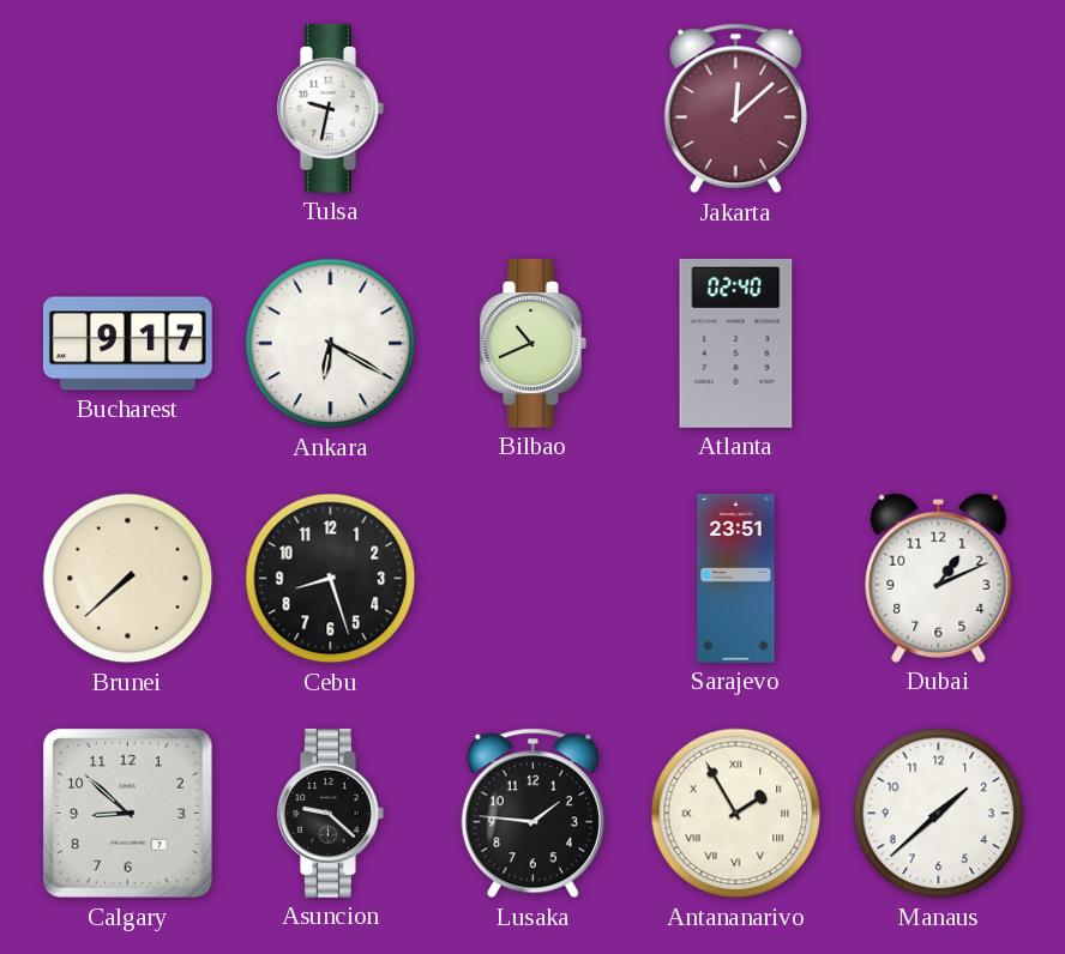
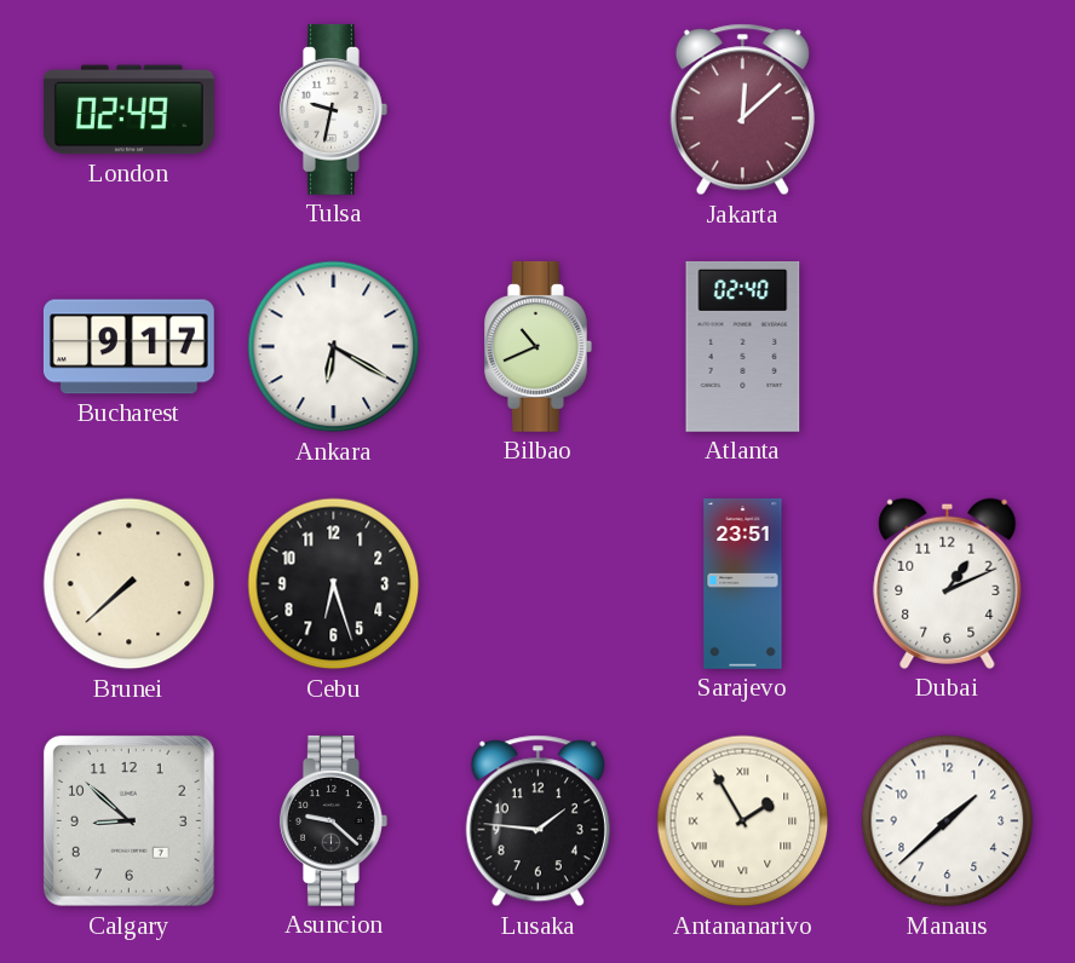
London: none -> 02:49
Cebu: 8:27 -> 6:27
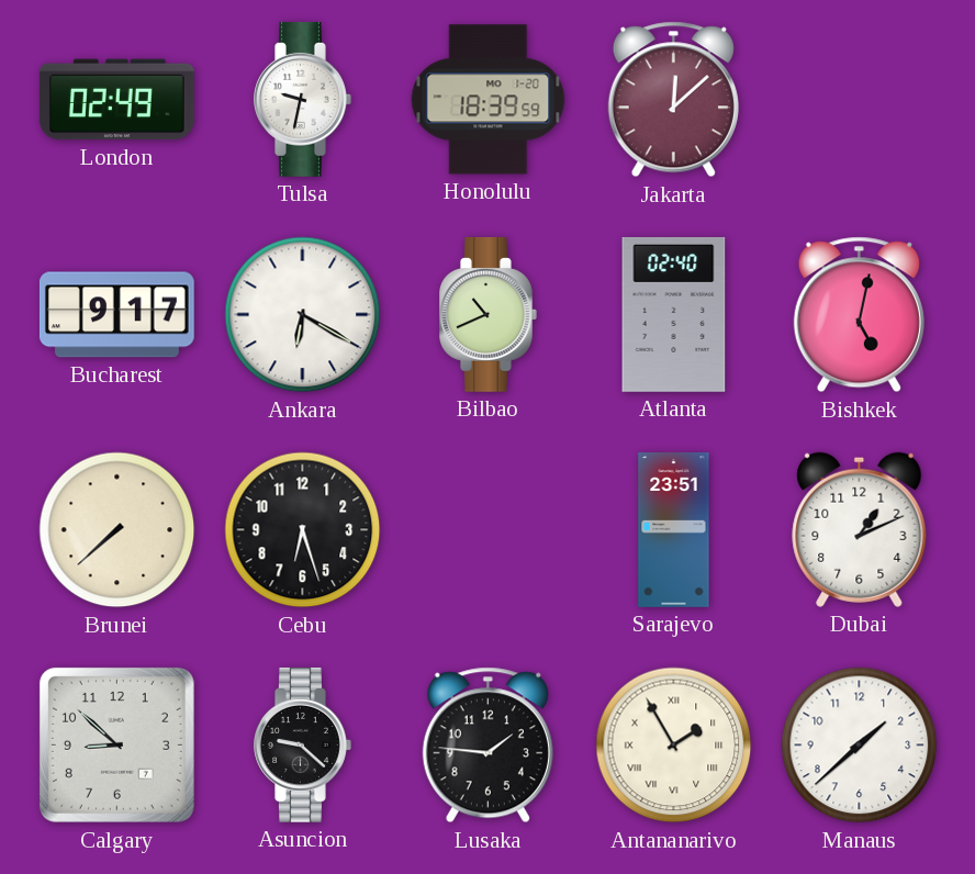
Honolulu: none -> 18:39
Bishkek: none -> 5:02
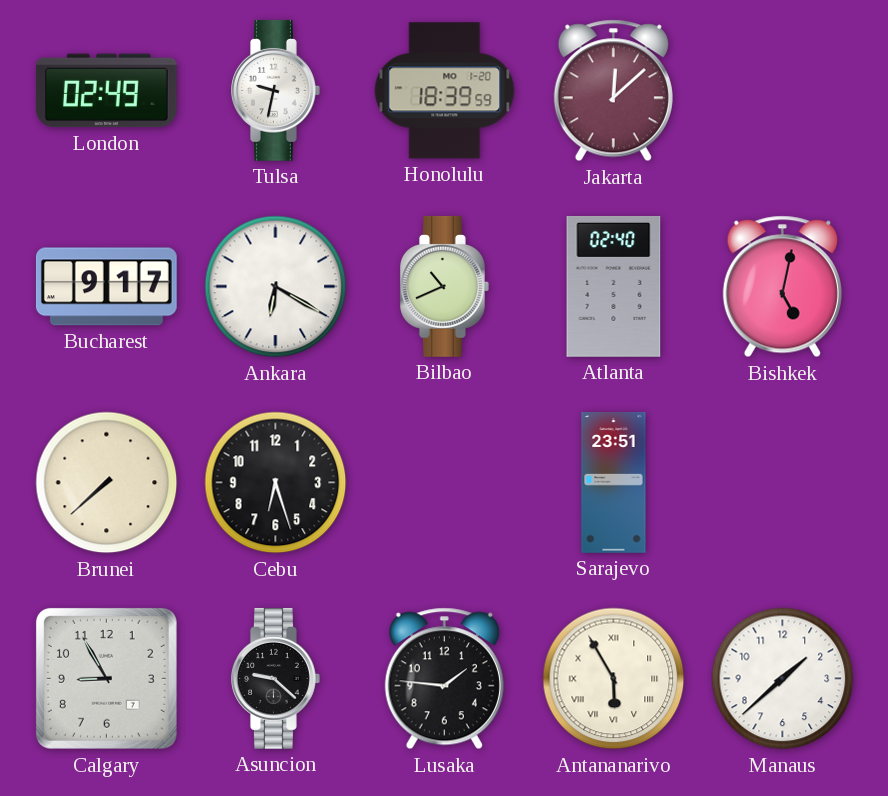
Dubai: 1:11 -> none
Calgary: 8:52 -> 8:55
Antananarivo: 1:55 -> 5:55
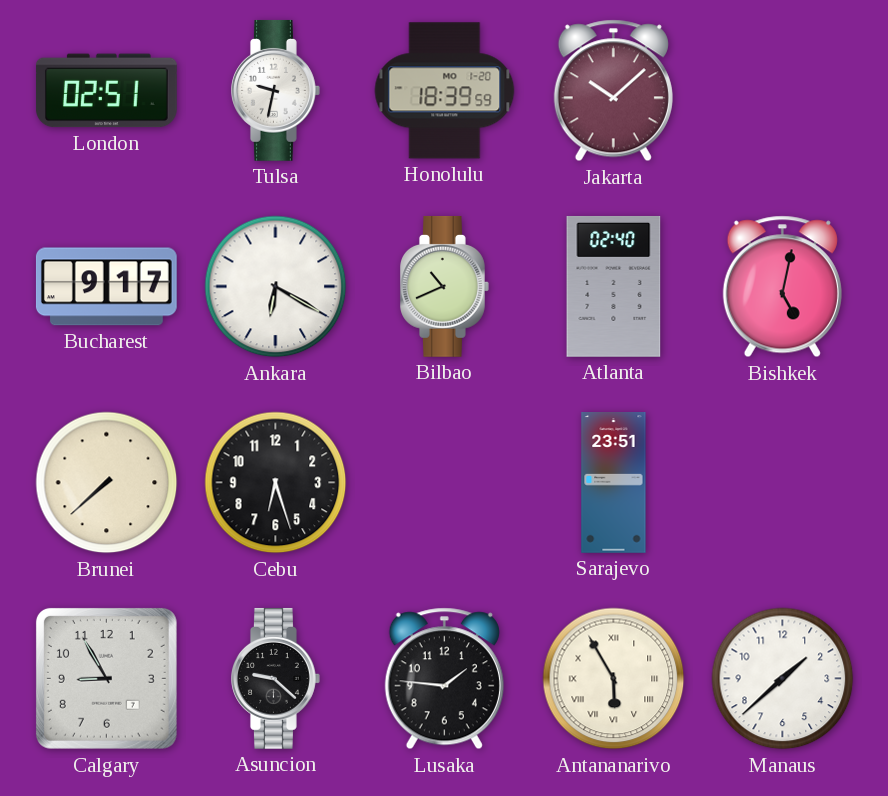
London: 02:49 -> 02:51
Jakarta: 12:08 -> 10:08
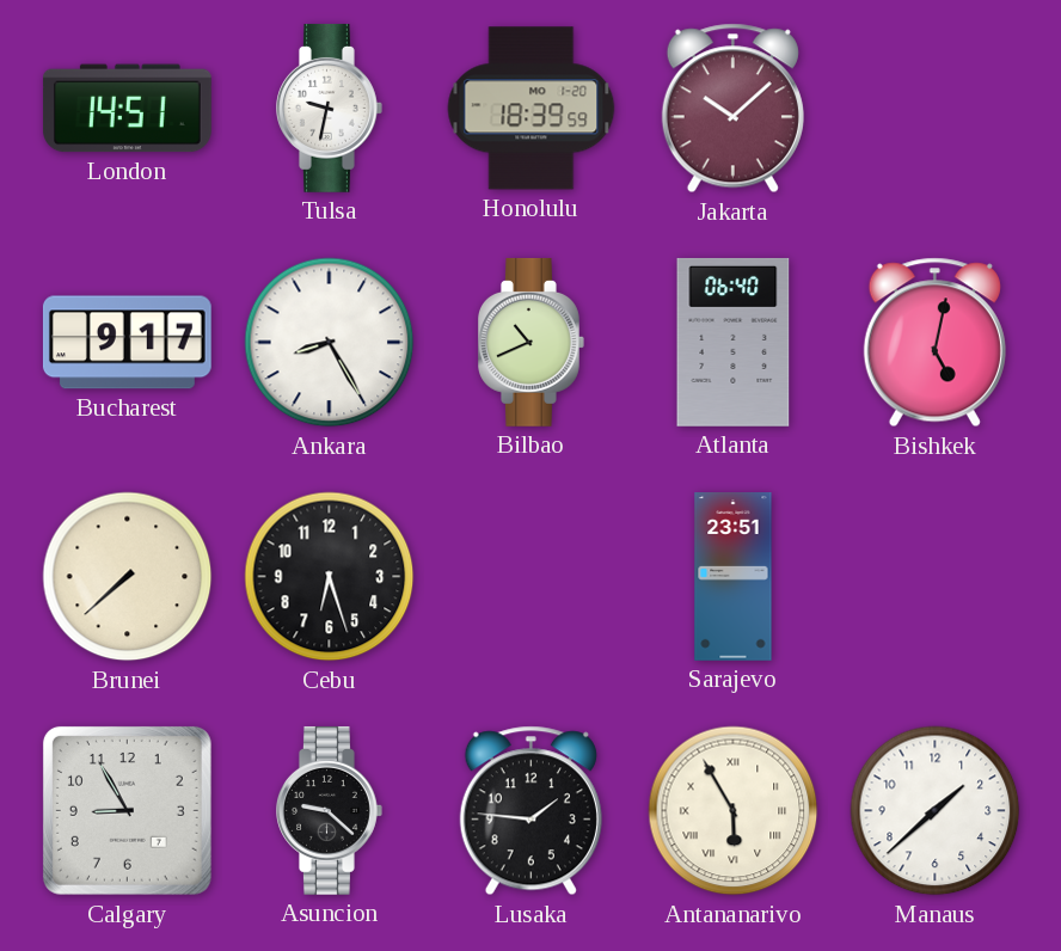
London: 02:51 -> 14:51
Ankara: 6:20 -> 8:25
Atlanta: 02:40 -> 06:40
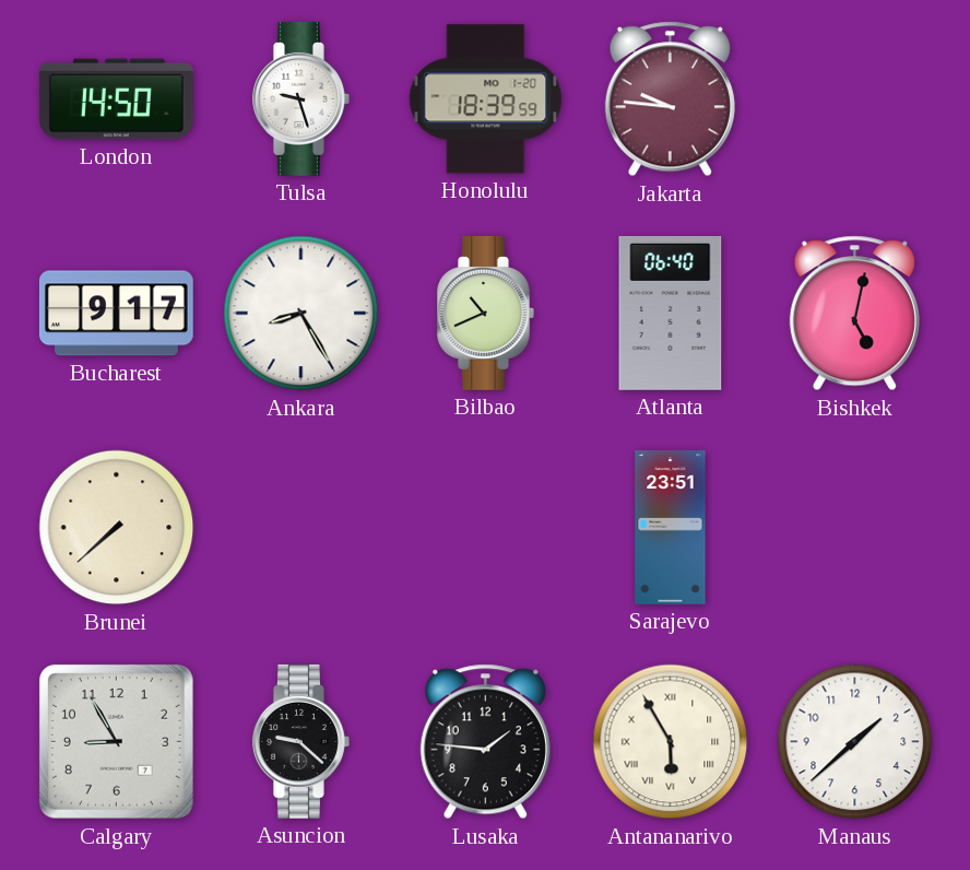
London: 14:51 -> 14:50
Tulsa: 9:32 -> 9:27
Jakarta: 10:08 -> 9:46
Cebu: 6:27 -> none
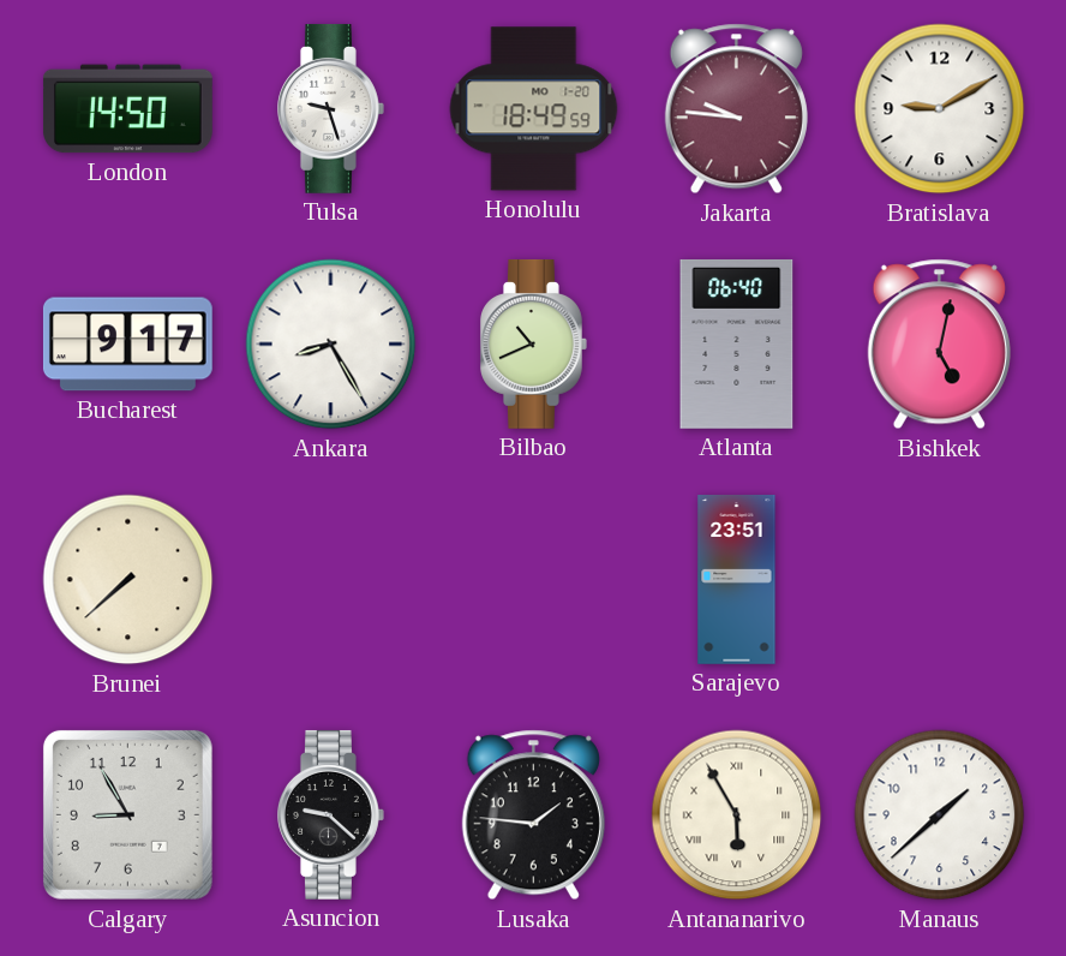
Honolulu: 18:39 -> 18:49
Bratislava: none -> 9:10
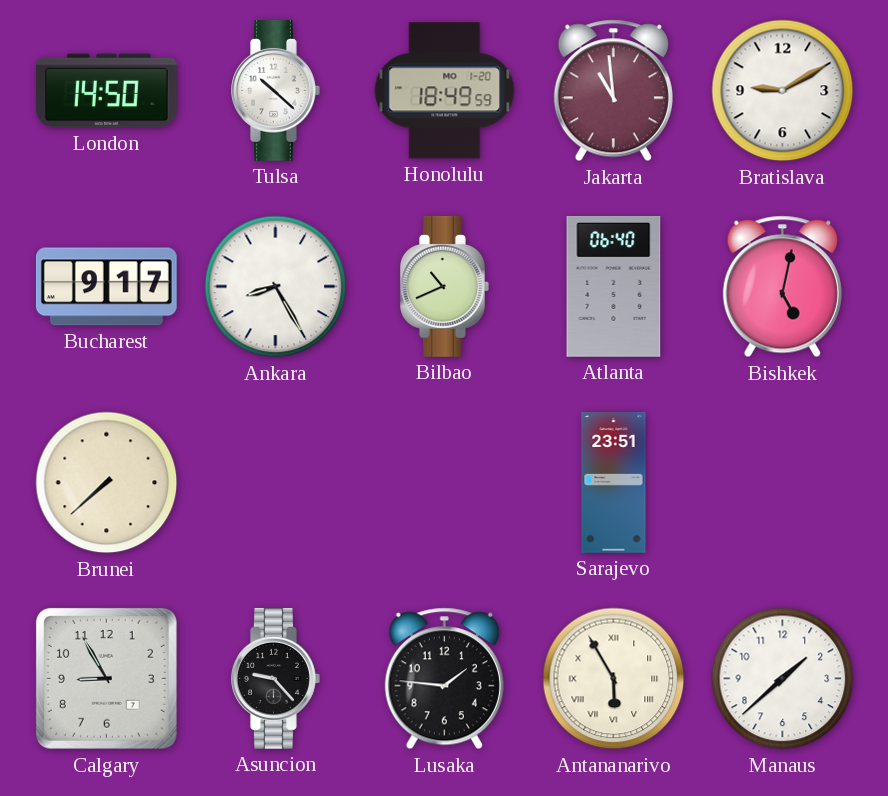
Tulsa: 9:27 -> 10:22
Jakarta: 9:46 -> 10:59
Asuncion: 9:22 -> 9:23
